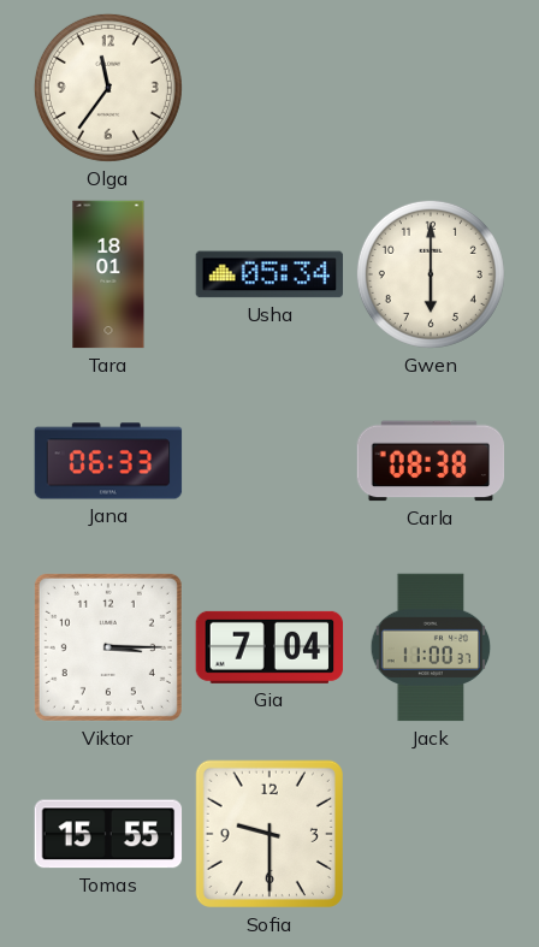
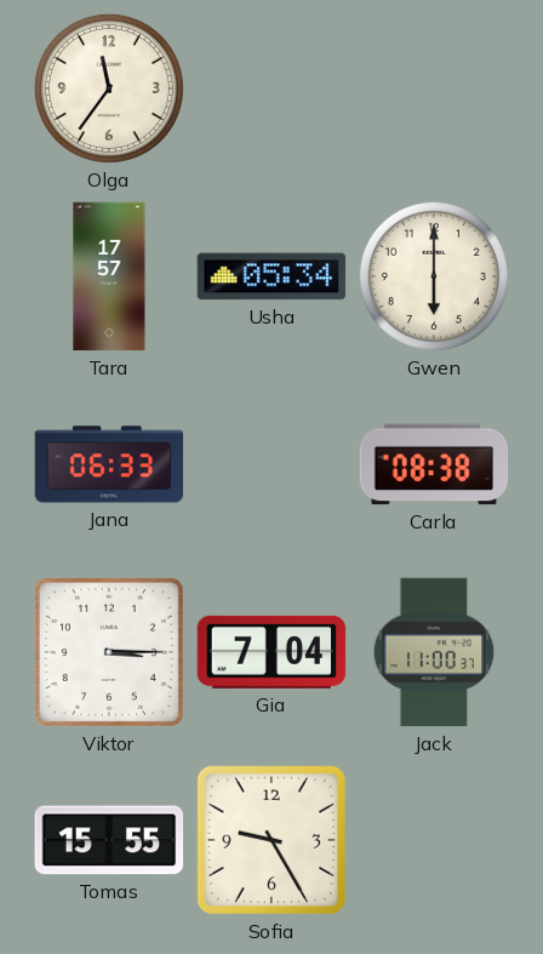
Tara: 18:01 -> 17:57
Sofia: 9:30 -> 9:25
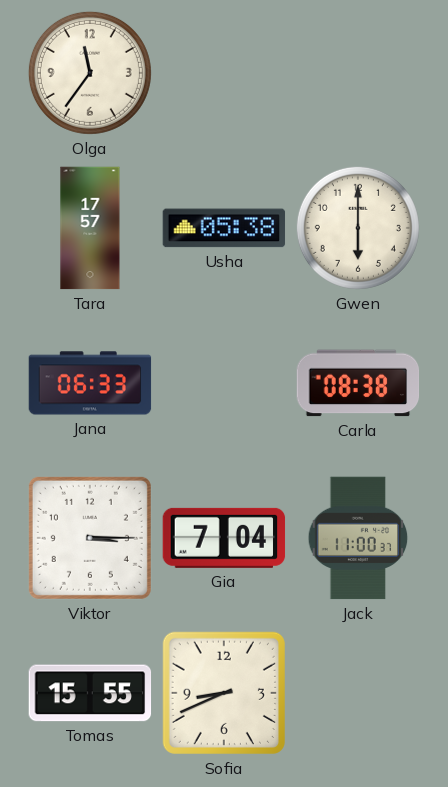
Usha: 05:34 -> 05:38
Sofia: 9:25 -> 8:41
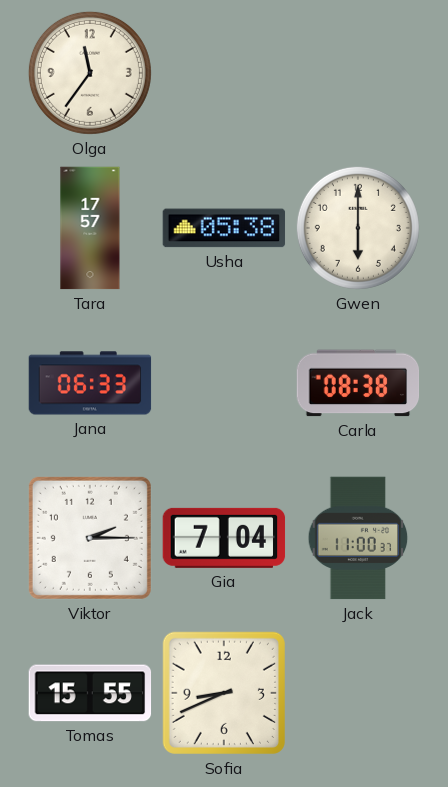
Viktor: 3:15 -> 2:15
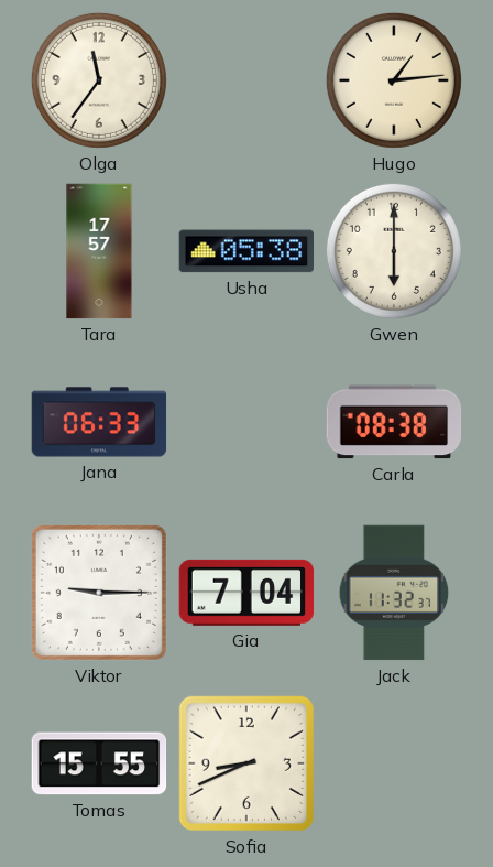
Hugo: none -> 1:14
Viktor: 2:15 -> 9:15
Jack: 11:00 -> 11:32
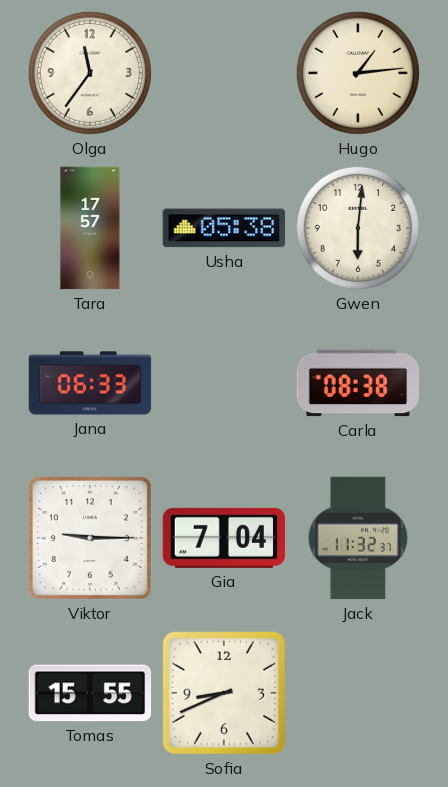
Gwen: 6:00 -> 6:01
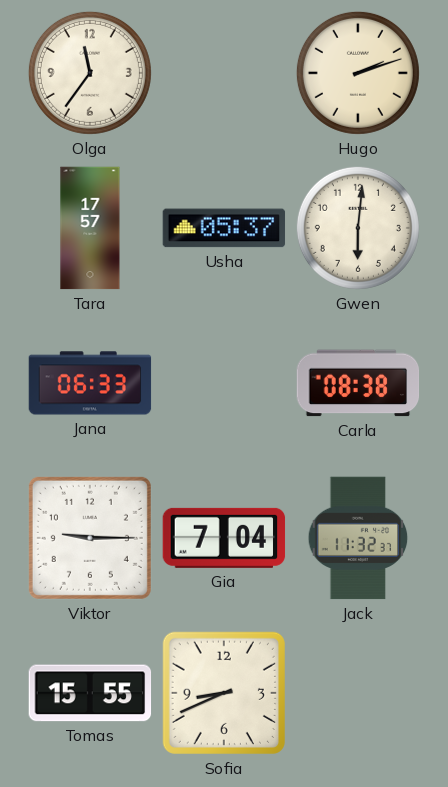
Hugo: 1:14 -> 2:12
Usha: 05:38 -> 05:37
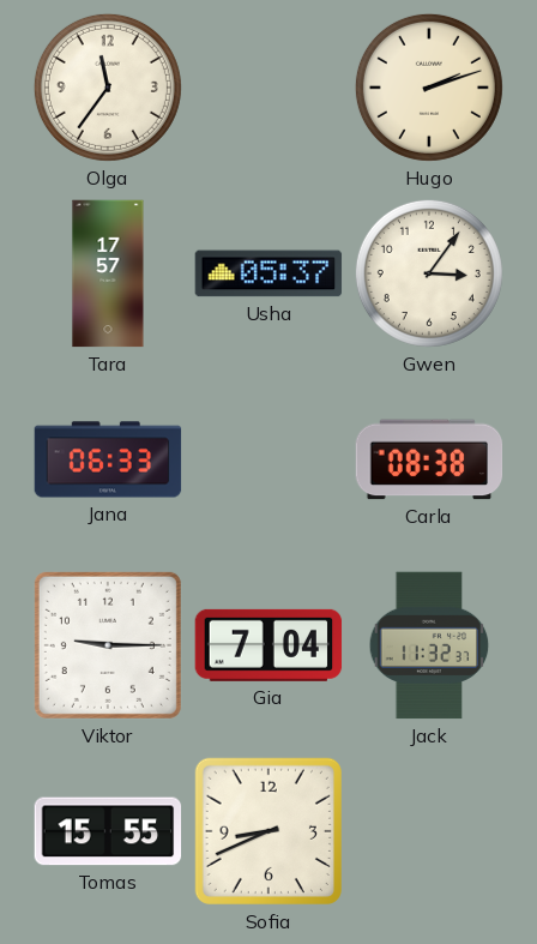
Gwen: 6:01 -> 3:06
